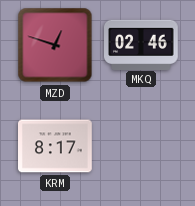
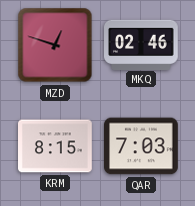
KRM: 8:17 -> 8:15
QAR: none -> 7:03
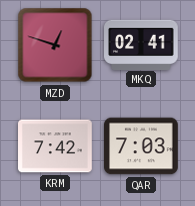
MKQ: 02:46 -> 02:41
KRM: 8:15 -> 7:42
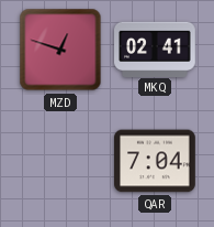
KRM: 7:42 -> none
QAR: 7:03 -> 7:04
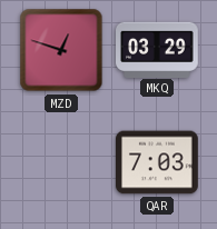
MKQ: 02:41 -> 03:29
QAR: 7:04 -> 7:03
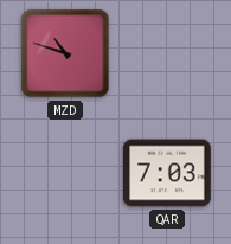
MZD: 12:48 -> 10:48
MKQ: 03:29 -> none
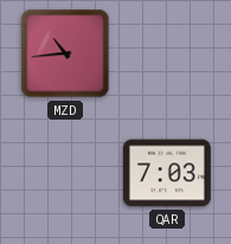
MZD: 10:48 -> 10:44
